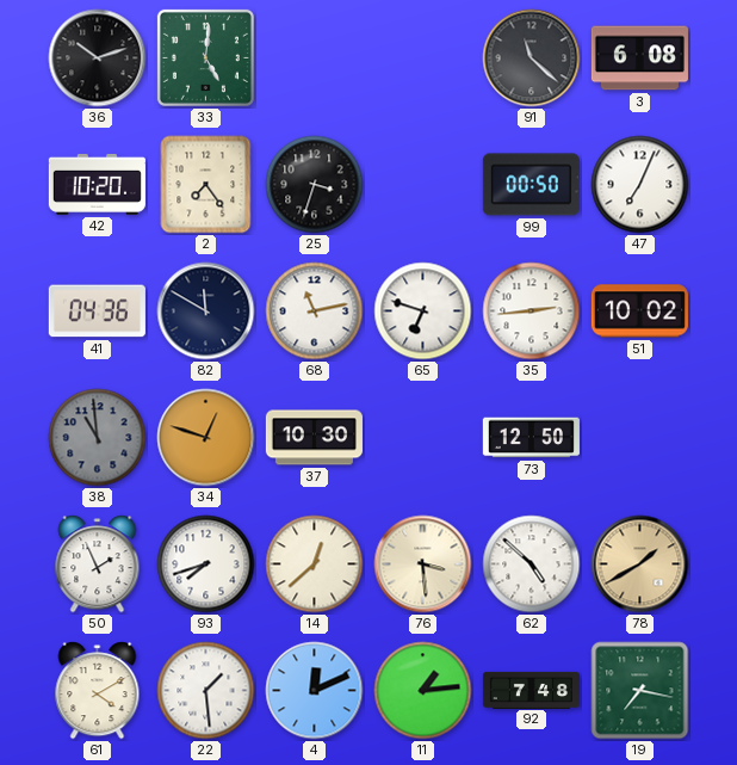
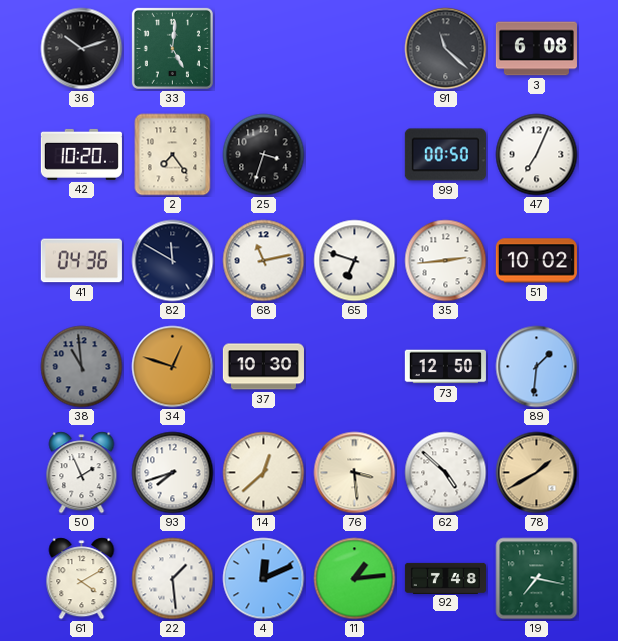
89: none -> 1:31
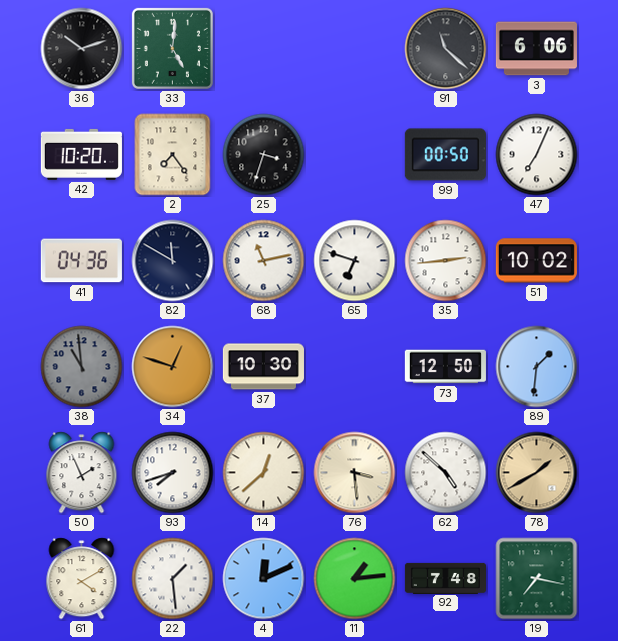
3: 6:08 -> 6:06
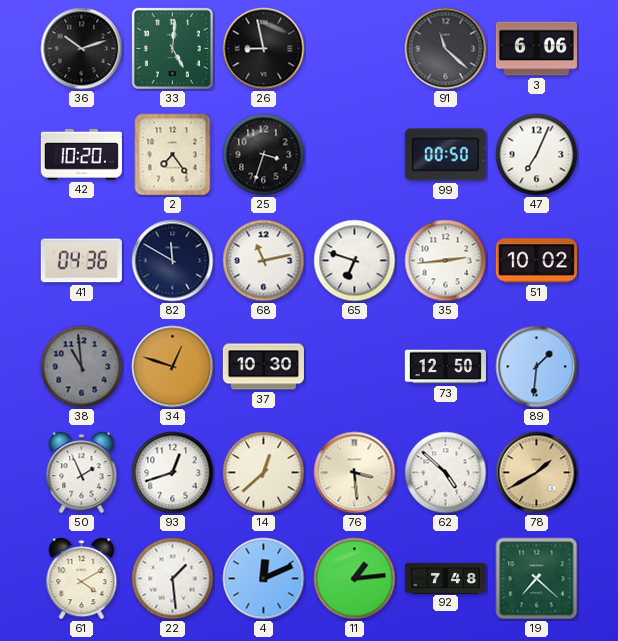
26: none -> 8:58
93: 7:42 -> 12:42
19: 7:17 -> 7:22
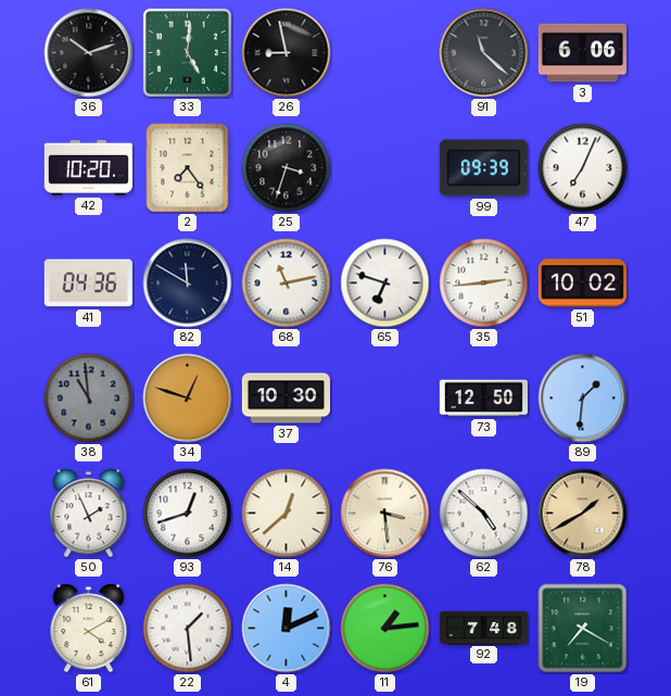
99: 00:50 -> 09:39
19: 7:22 -> 7:20
